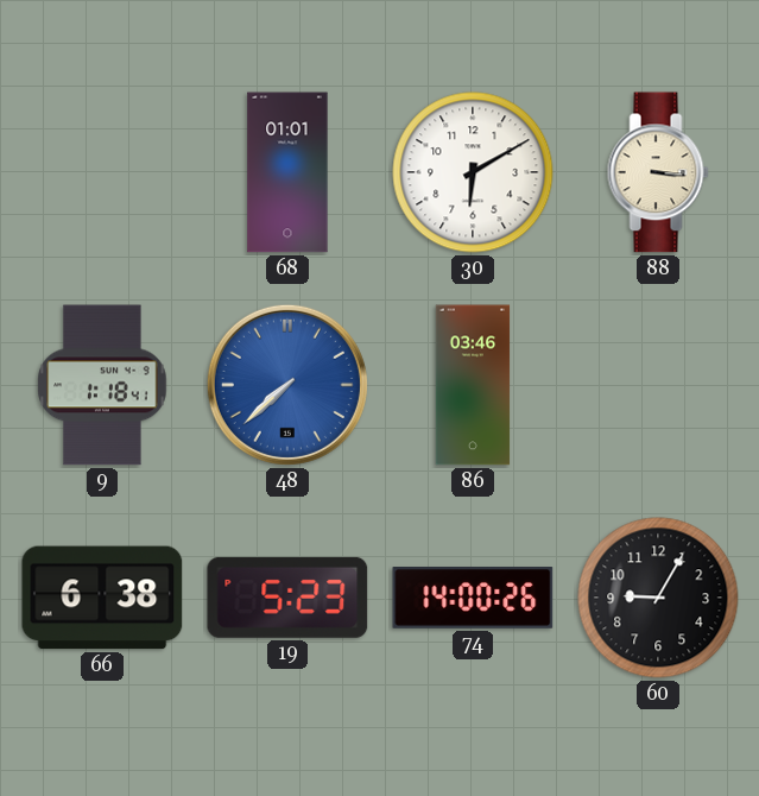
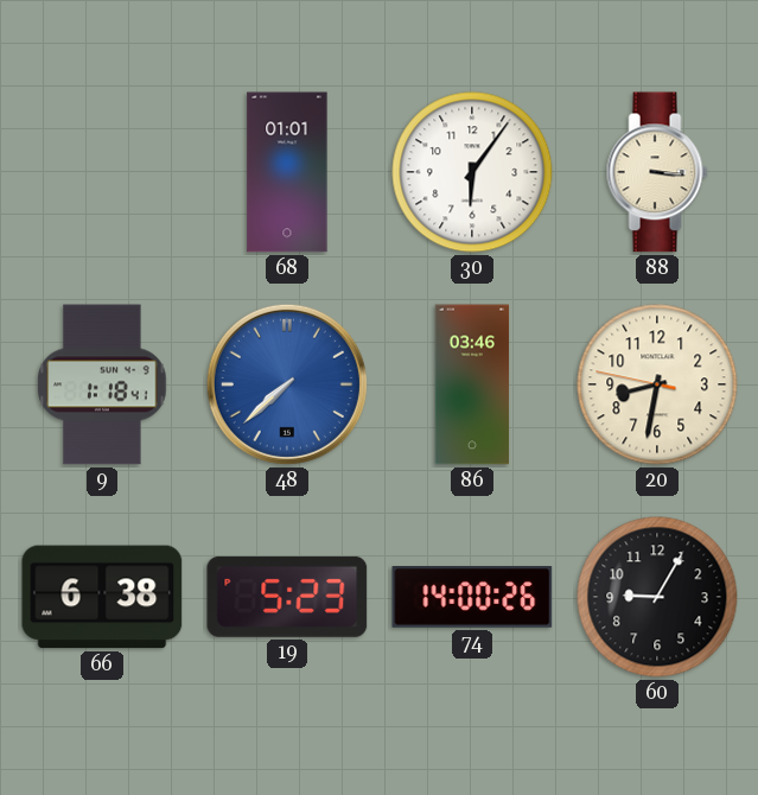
30: 6:10 -> 6:06
20: none -> 8:31
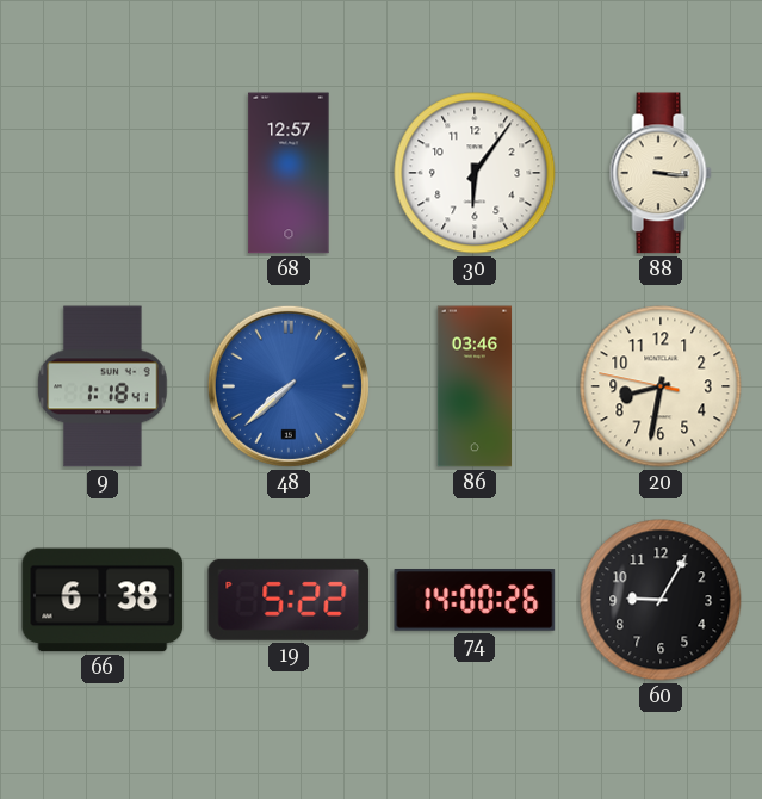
68: 01:01 -> 12:57
19: 5:23 -> 5:22
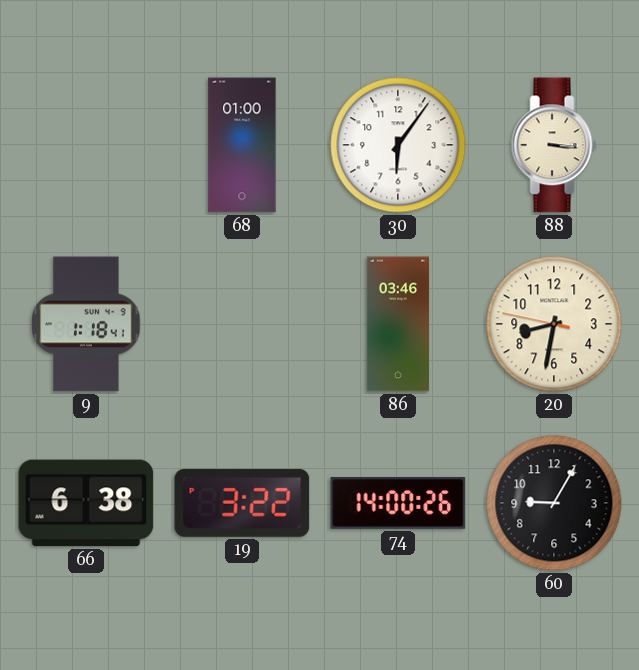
68: 12:57 -> 01:00
48: 7:38 -> none
19: 5:22 -> 3:22
